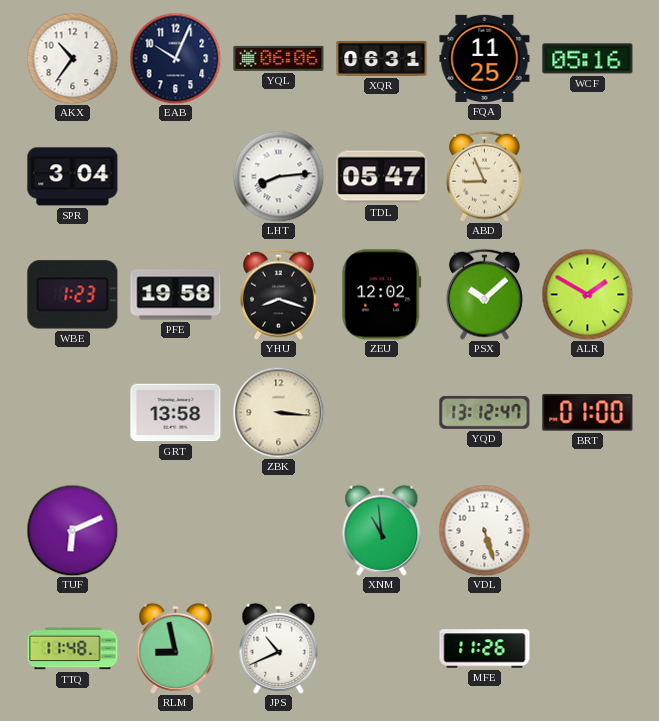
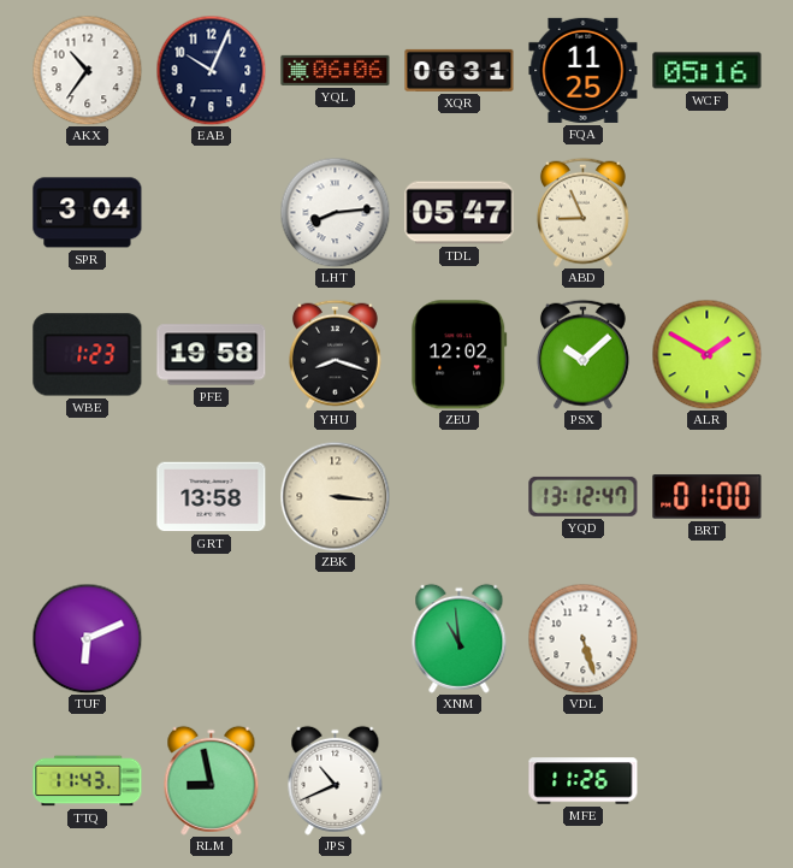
TTQ: 11:48 -> 11:43
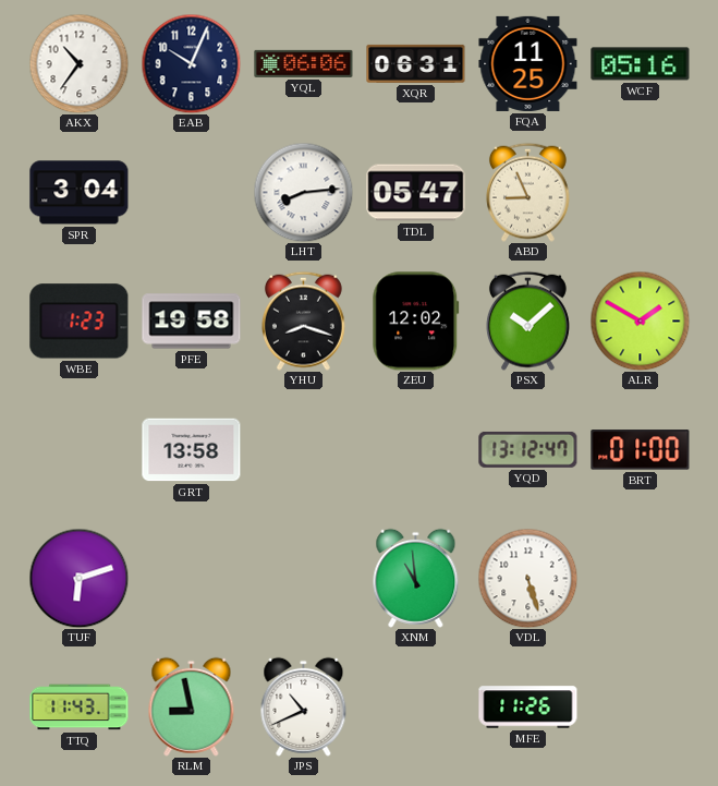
ZBK: 3:16 -> none
TUF: 6:11 -> 6:12
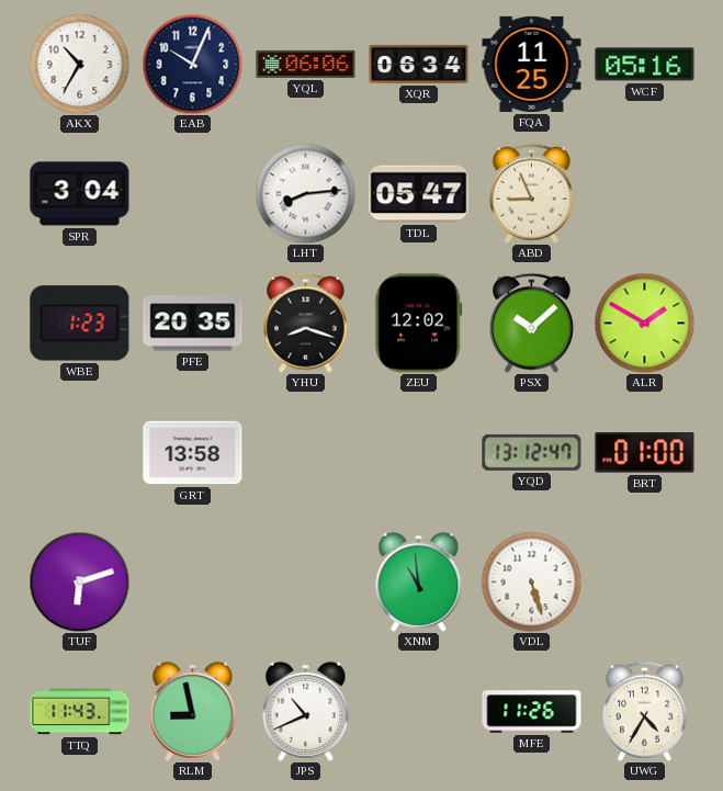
AKX: 10:36 -> 10:35
XQR: 06:31 -> 06:34
PFE: 19:58 -> 20:35
UWG: none -> 4:35
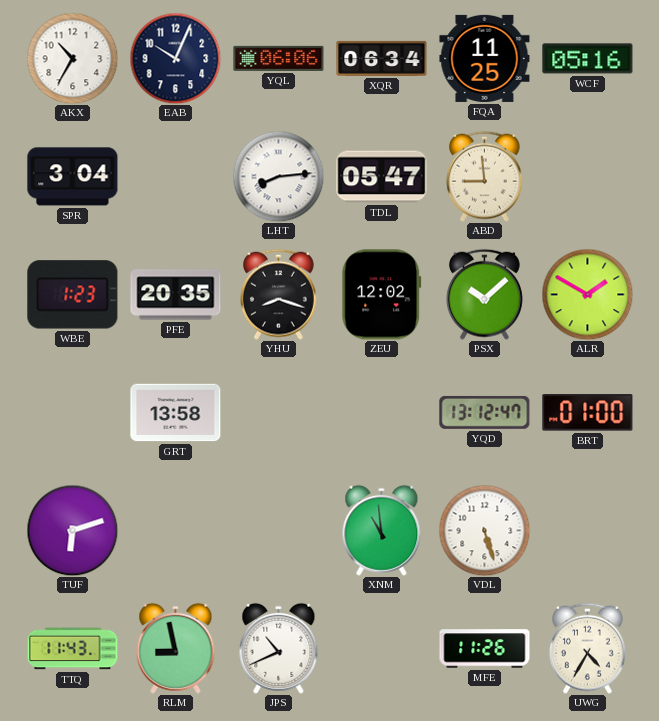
ABD: 8:56 -> 8:59
